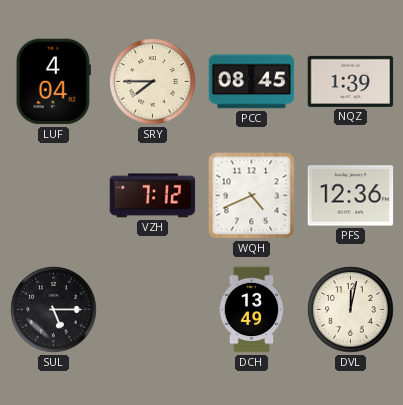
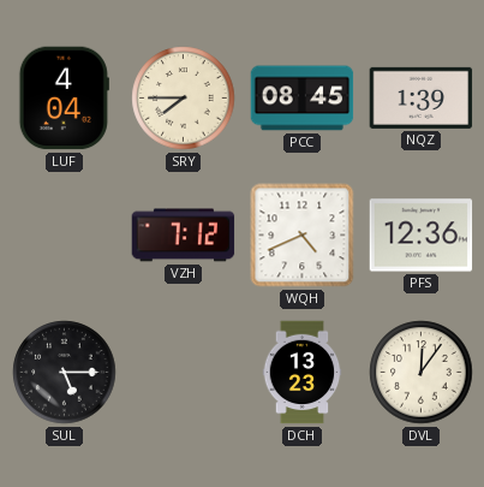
DCH: 13:49 -> 13:23
DVL: 12:02 -> 12:06
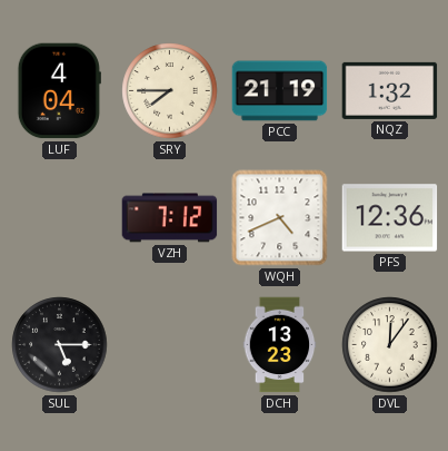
PCC: 08:45 -> 21:19
NQZ: 1:39 -> 1:32
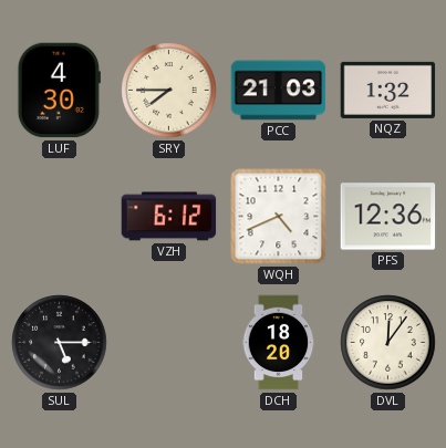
LUF: 4:04 -> 4:30
PCC: 21:19 -> 21:03
VZH: 7:12 -> 6:12
DCH: 13:23 -> 18:20
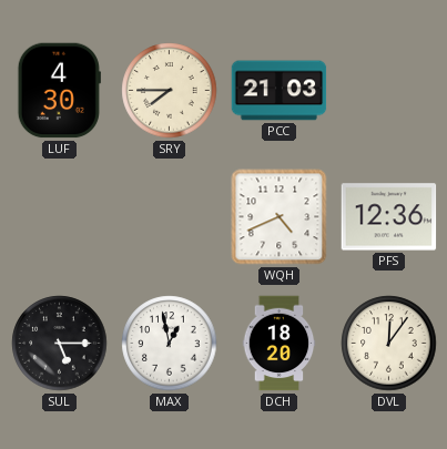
NQZ: 1:32 -> none
VZH: 6:12 -> none
MAX: none -> 12:58
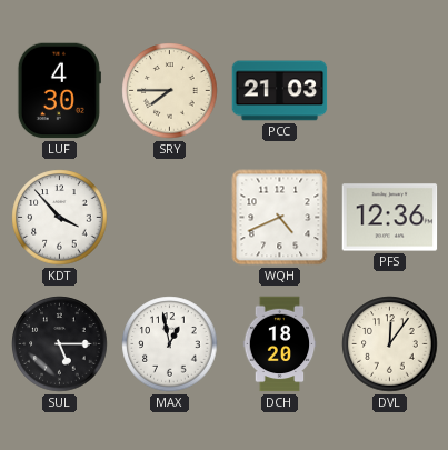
KDT: none -> 3:53
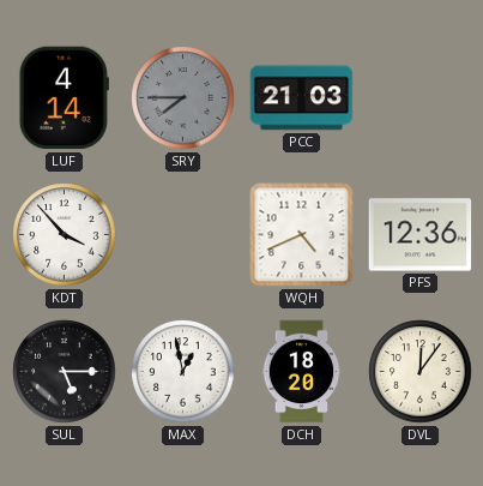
LUF: 4:30 -> 4:14
SRY dial: cream -> grey
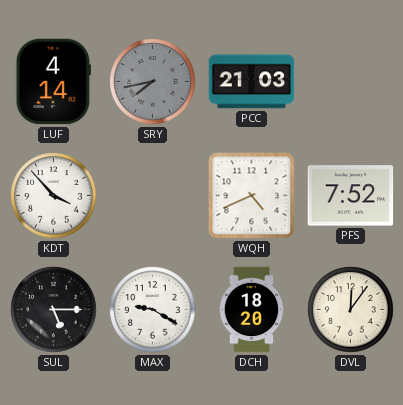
SRY: 7:45 -> 7:43
PFS: 12:36 -> 7:52
MAX: 12:58 -> 9:20
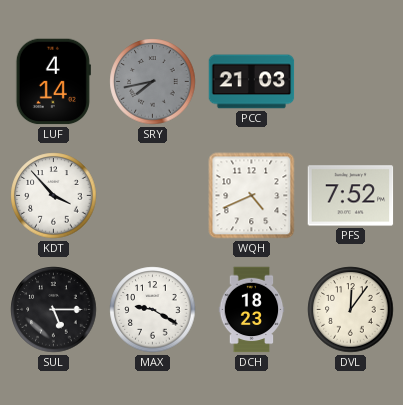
DCH: 18:20 -> 18:23
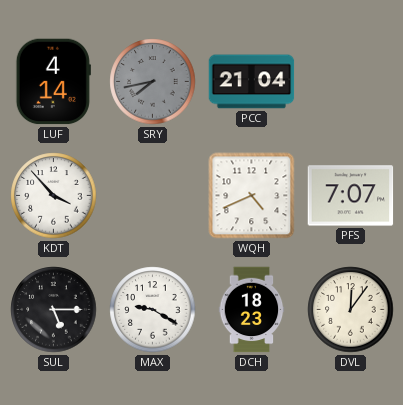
PCC: 21:03 -> 21:04
PFS: 7:52 -> 7:07
